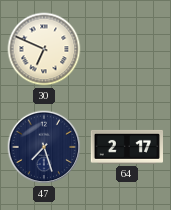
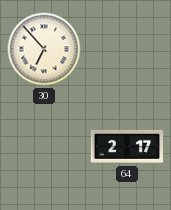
30: 6:49 -> 6:53
47: 7:27 -> none
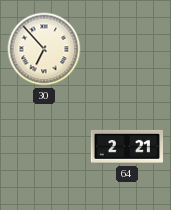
64: 2:17 -> 2:21
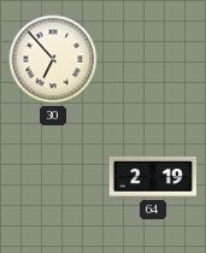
64: 2:21 -> 2:19
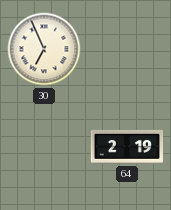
30: 6:53 -> 6:56
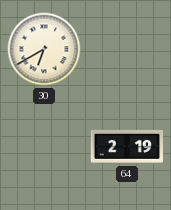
30: 6:56 -> 6:40
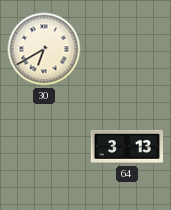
64: 2:19 -> 3:13
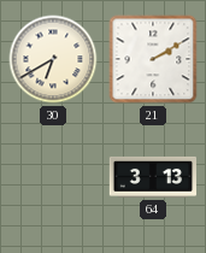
21: none -> 2:10
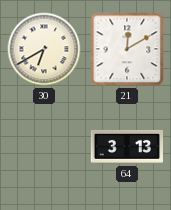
21: 2:10 -> 12:10
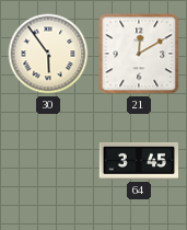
30: 6:40 -> 5:54
64: 3:13 -> 3:45
